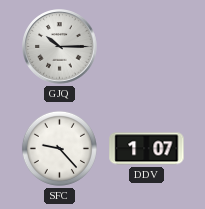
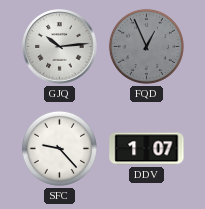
GJQ: 10:15 -> 10:14
FQD: none -> 12:56
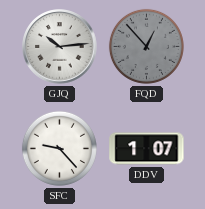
FQD: 12:56 -> 12:53
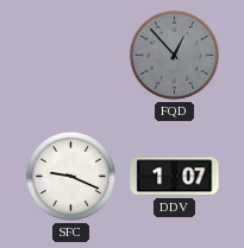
GJQ: 10:14 -> none
SFC: 9:23 -> 9:19
